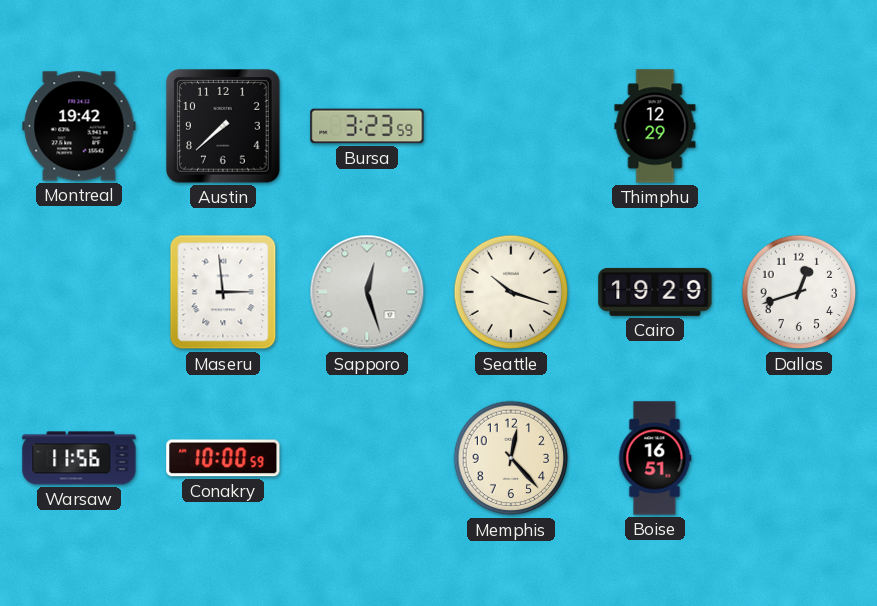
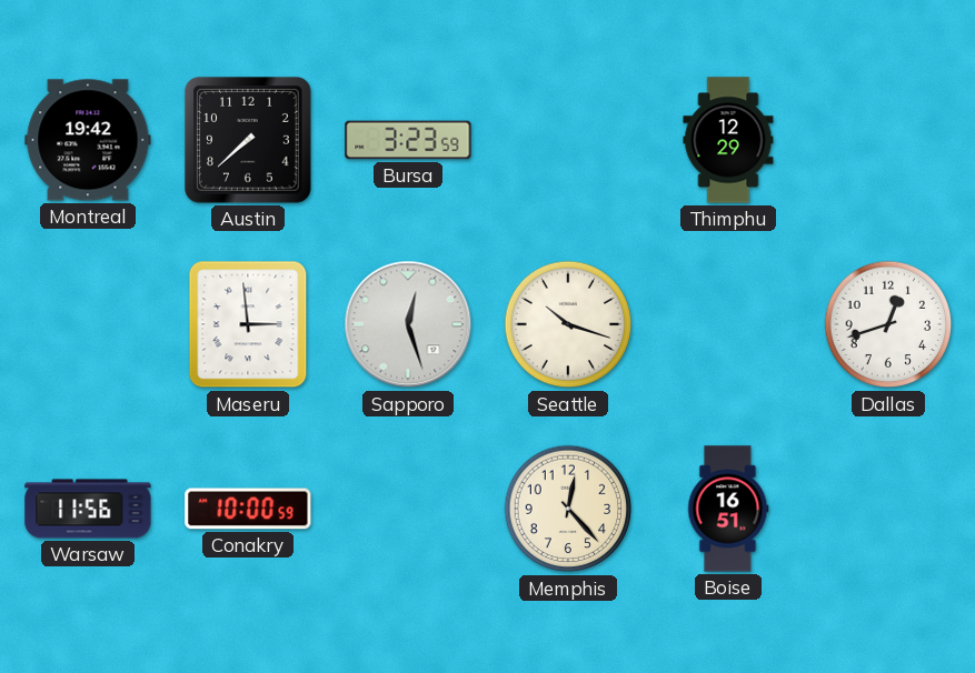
Cairo: 19:29 -> none
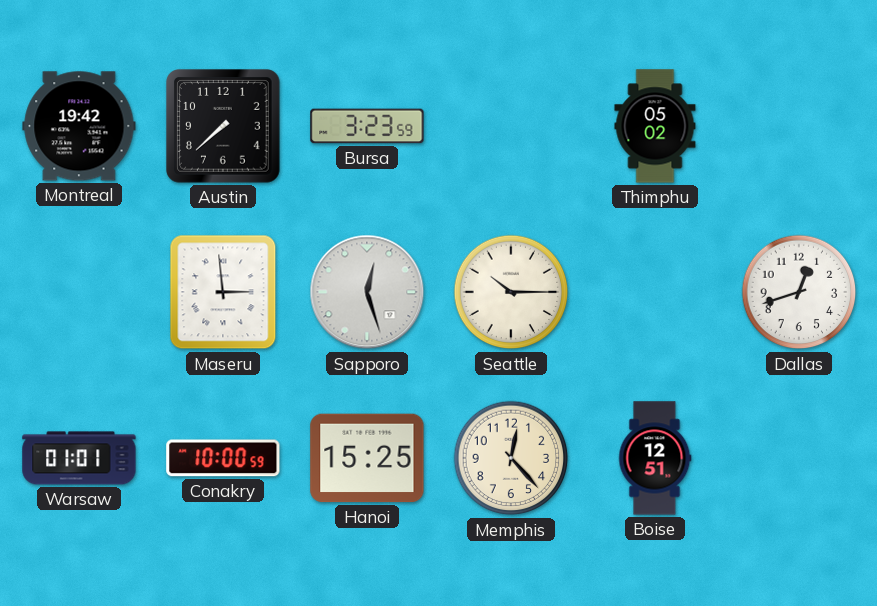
Thimphu: 12:29 -> 05:02
Seattle: 10:18 -> 10:15
Warsaw: 11:56 -> 01:01
Hanoi: none -> 15:25
Boise: 16:51 -> 12:51
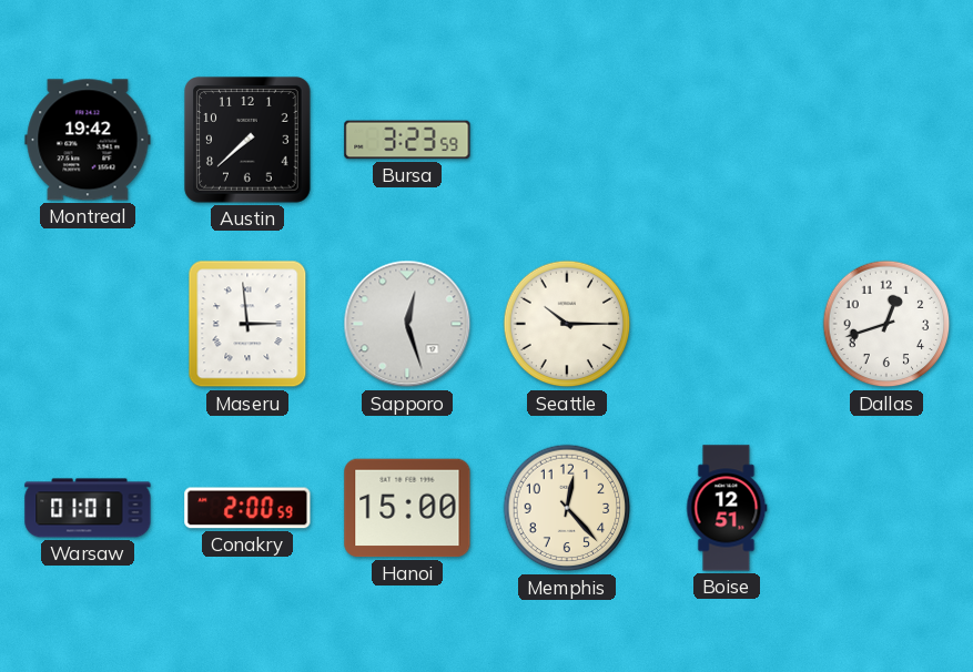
Thimphu: 05:02 -> none
Conakry: 10:00 -> 2:00
Hanoi: 15:25 -> 15:00
